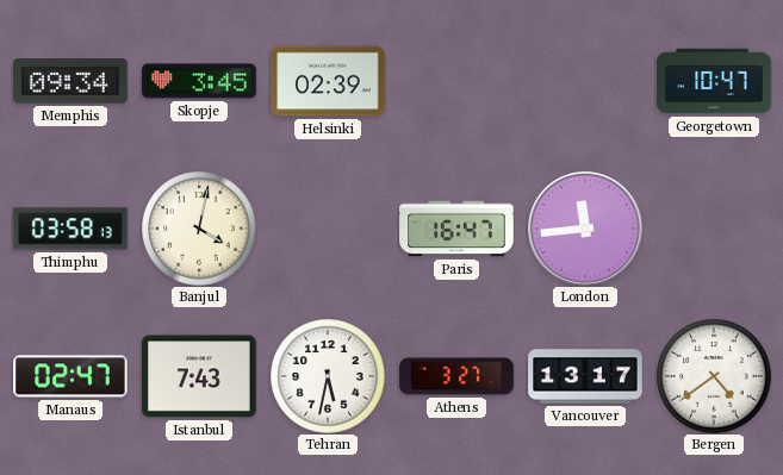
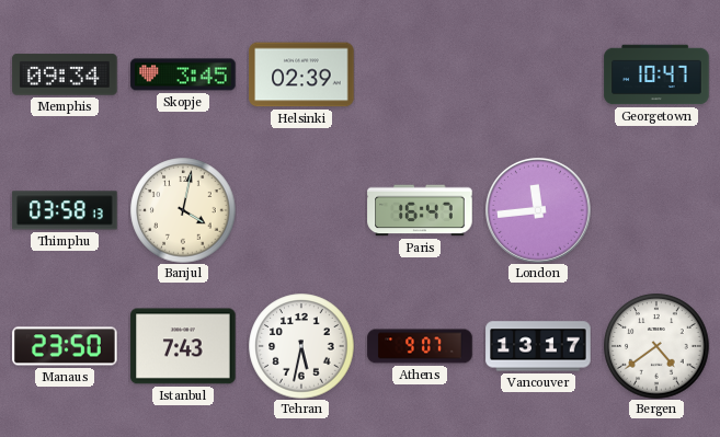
Manaus: 02:47 -> 23:50
Athens: 3:27 -> 9:07
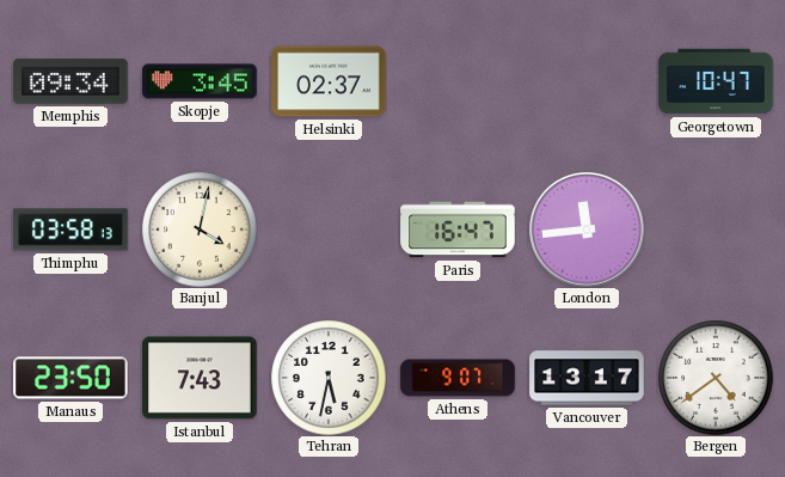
Helsinki: 02:39 -> 02:37
